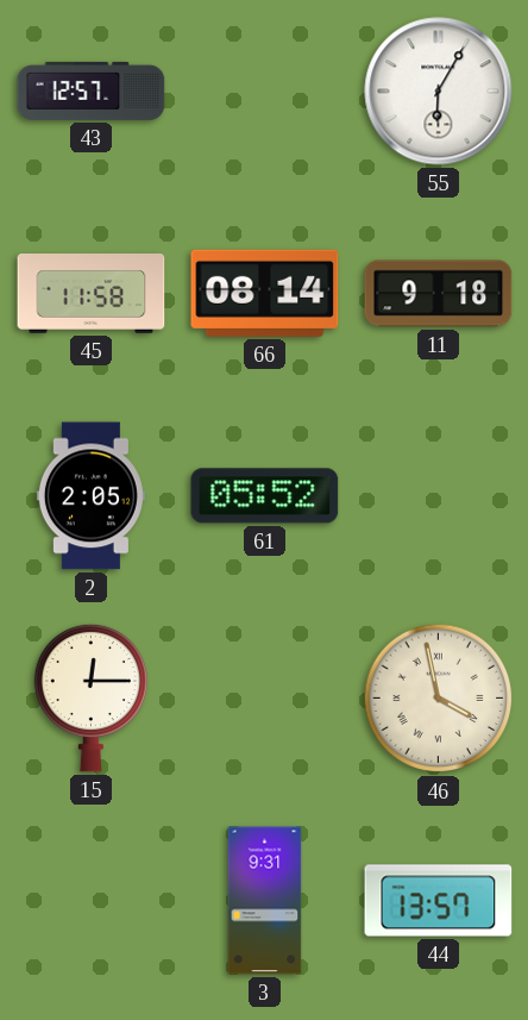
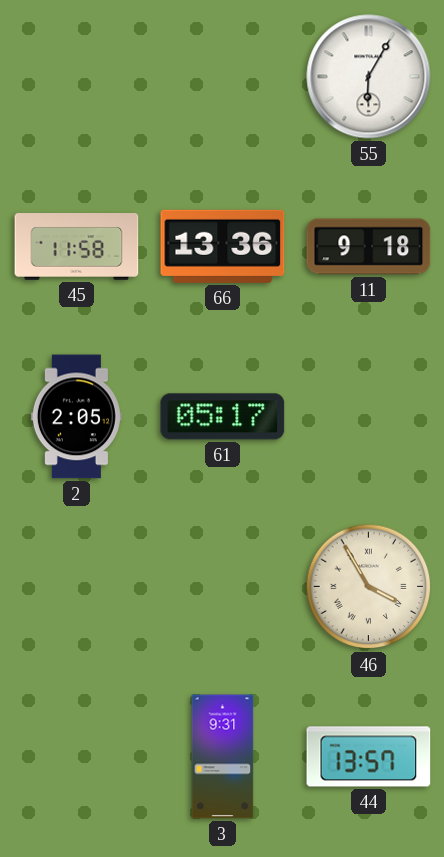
43: 12:57 -> none
66: 08:14 -> 13:36
61: 05:52 -> 05:17
15: 12:15 -> none
46: 3:58 -> 3:55
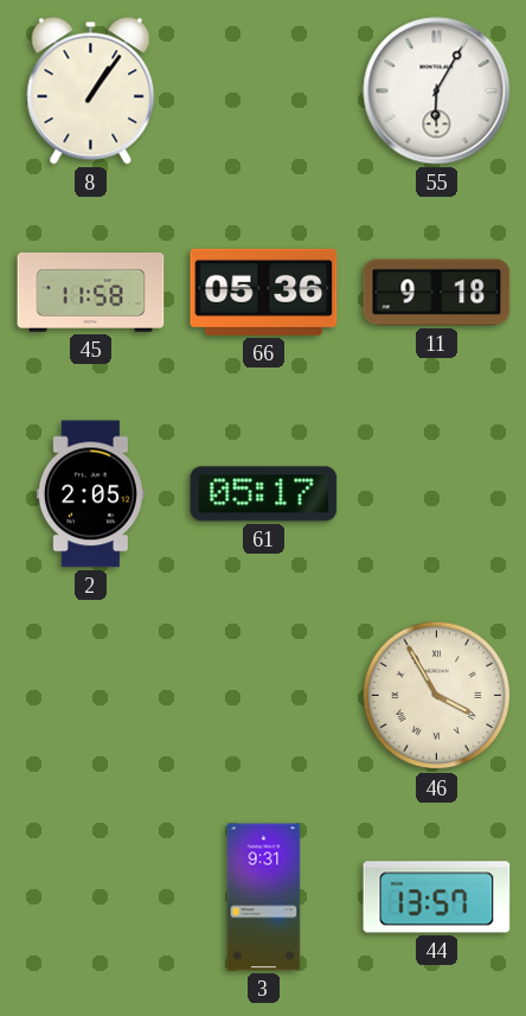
8: none -> 1:06
66: 13:36 -> 05:36
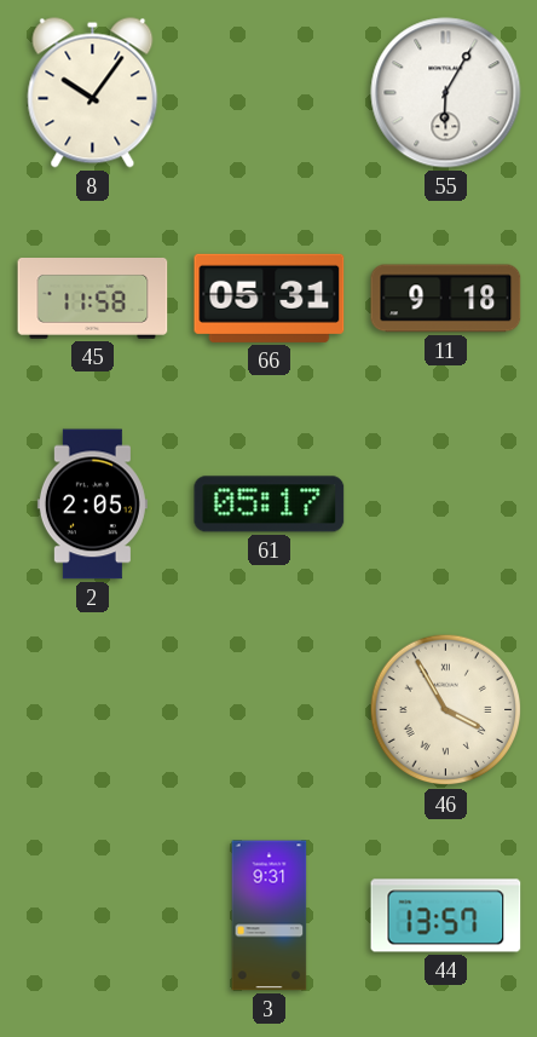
8: 1:06 -> 10:06
66: 05:36 -> 05:31
